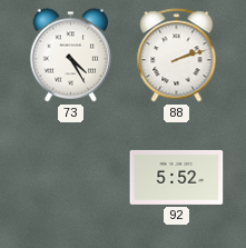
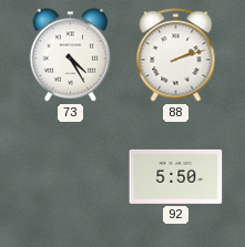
92: 5:52 -> 5:50
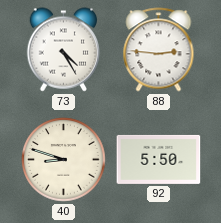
88: 2:12 -> 2:46
40: none -> 8:48
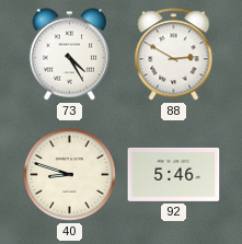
88: 2:46 -> 2:50
92: 5:50 -> 5:46
